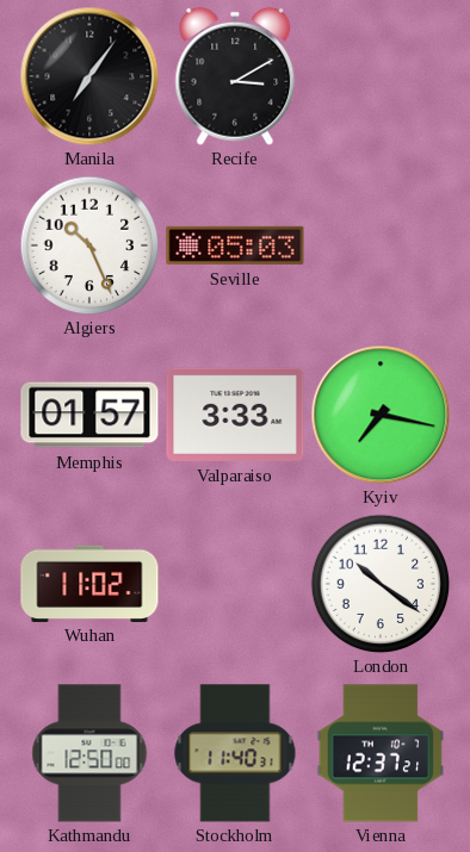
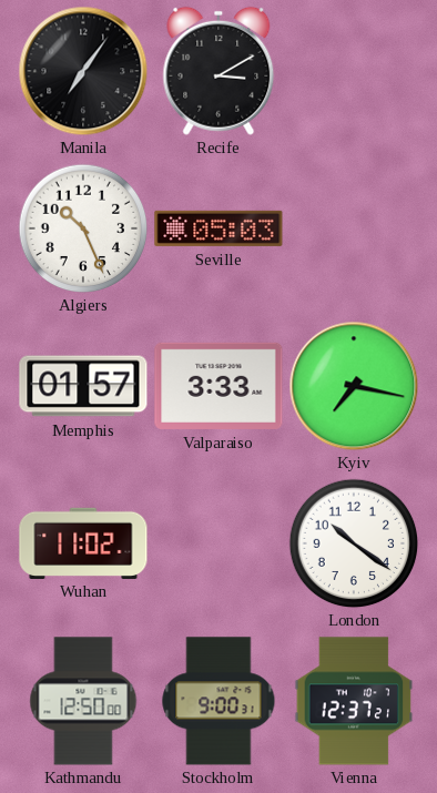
Stockholm: 11:40 -> 9:00
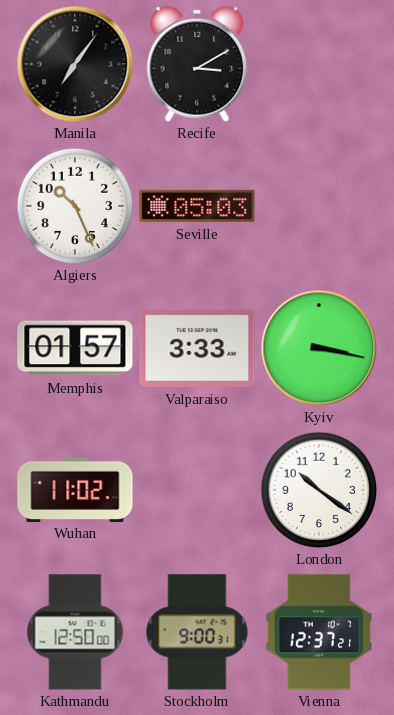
Kyiv: 7:17 -> 3:17
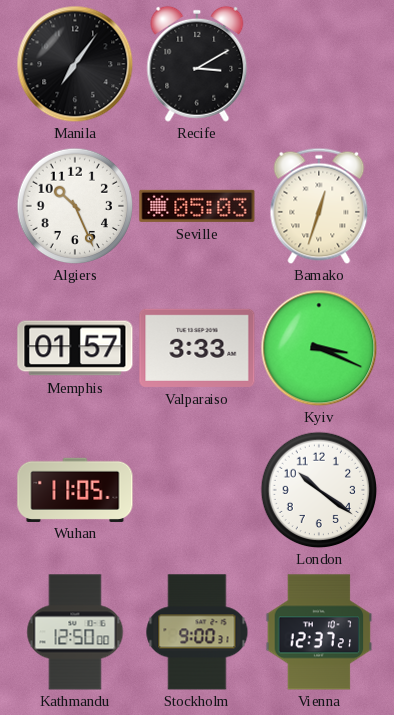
Bamako: none -> 12:33
Kyiv: 3:17 -> 3:19
Wuhan: 11:02 -> 11:05
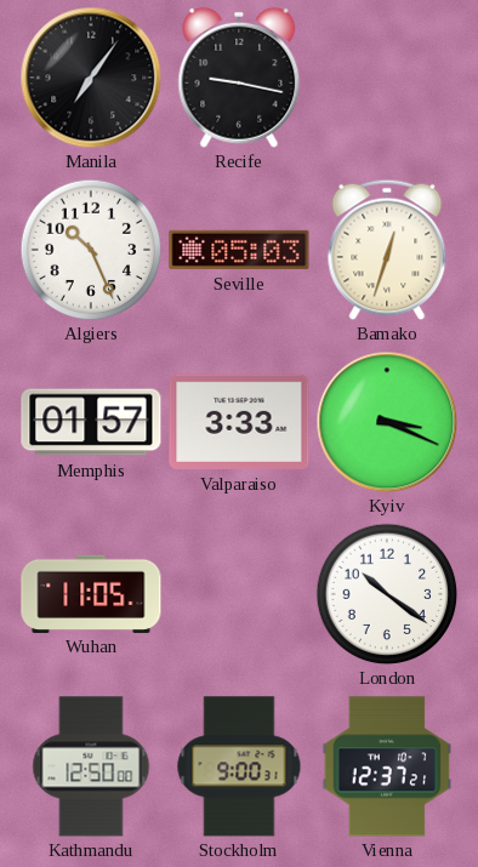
Recife: 3:10 -> 9:17
